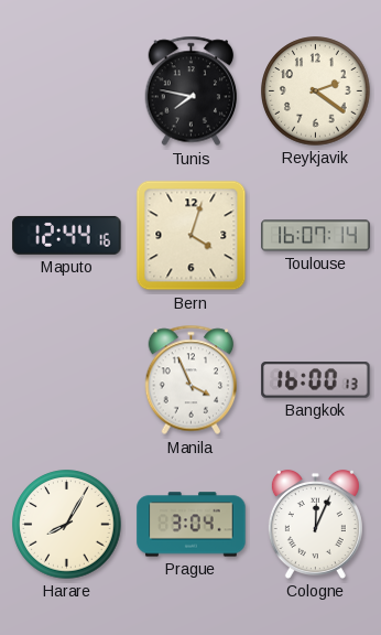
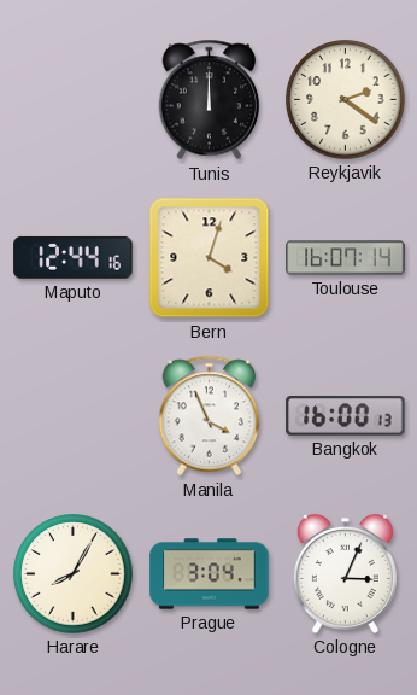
Tunis: 7:47 -> 12:00
Cologne: 12:04 -> 3:04
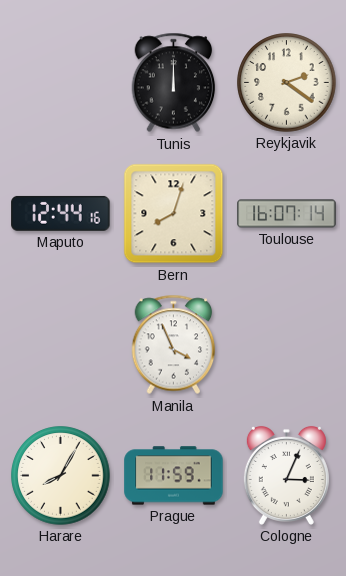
Bern: 4:03 -> 8:03
Bangkok: 16:00 -> none
Prague: 3:04 -> 11:59
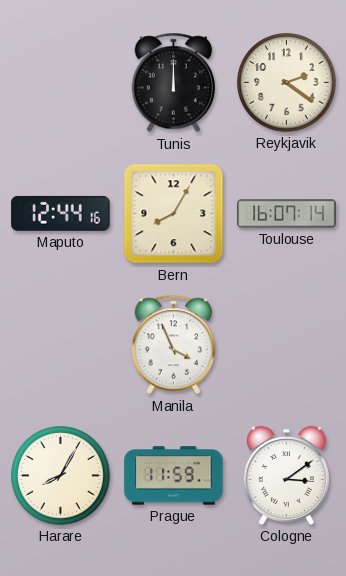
Bern: 8:03 -> 8:05
Cologne: 3:04 -> 3:09
